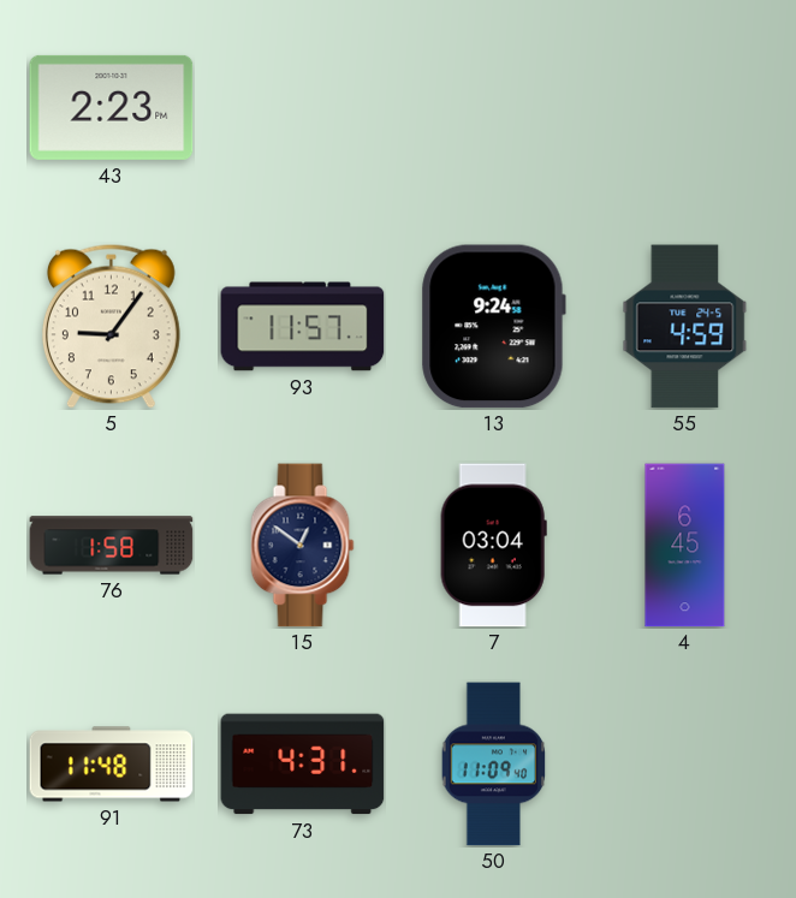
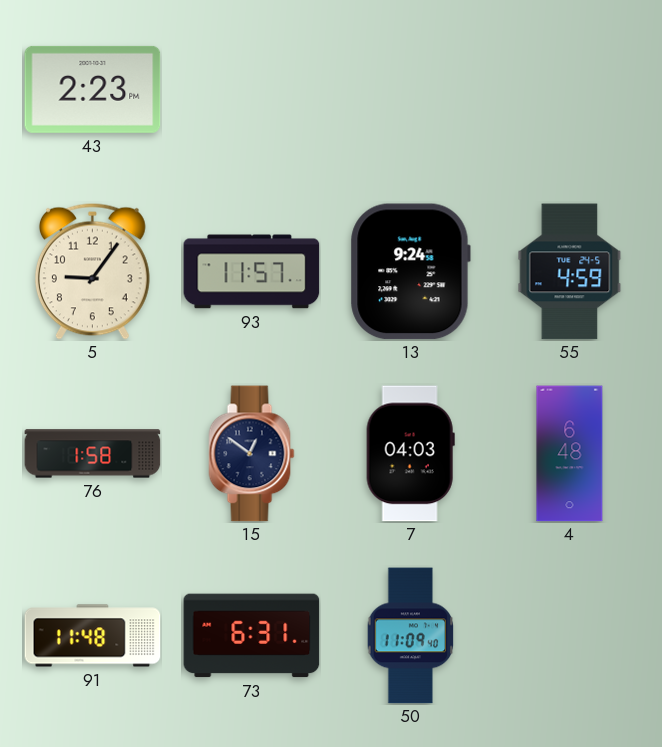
7: 03:04 -> 04:03
4: 6:45 -> 6:48
73: 4:31 -> 6:31
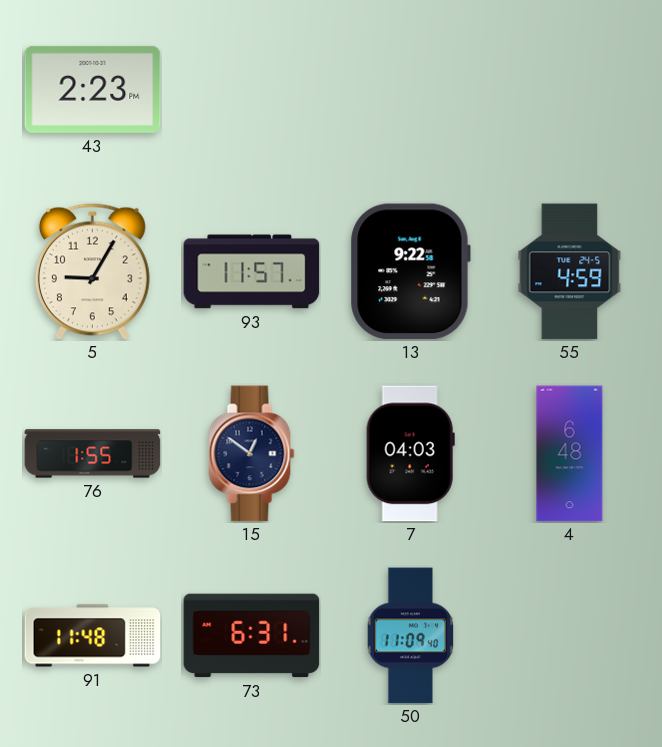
5: 9:06 -> 9:05
13: 9:24 -> 9:22
76: 1:58 -> 1:55
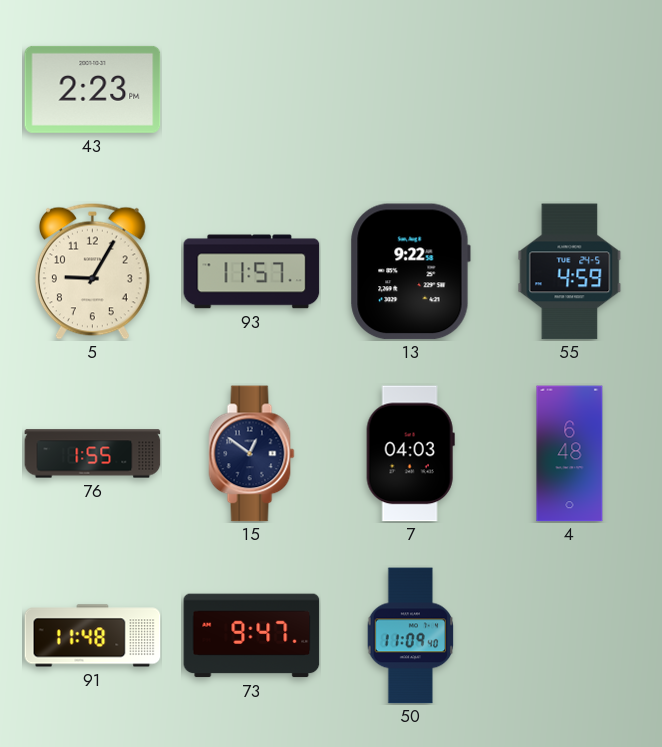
73: 6:31 -> 9:47
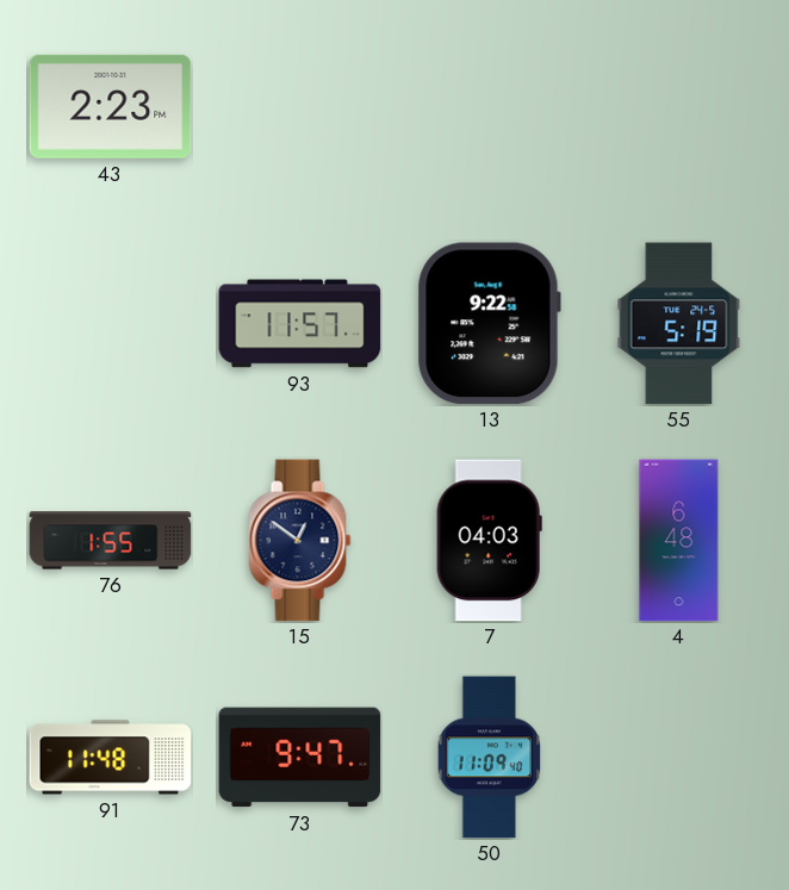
5: 9:05 -> none
55: 4:59 -> 5:19
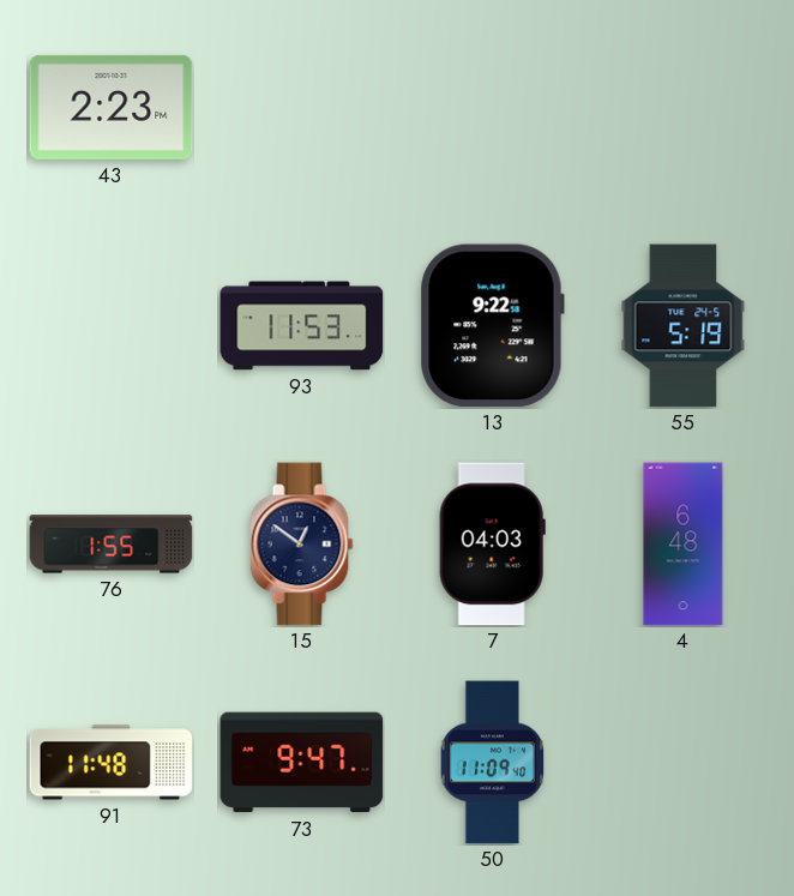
93: 11:57 -> 11:53
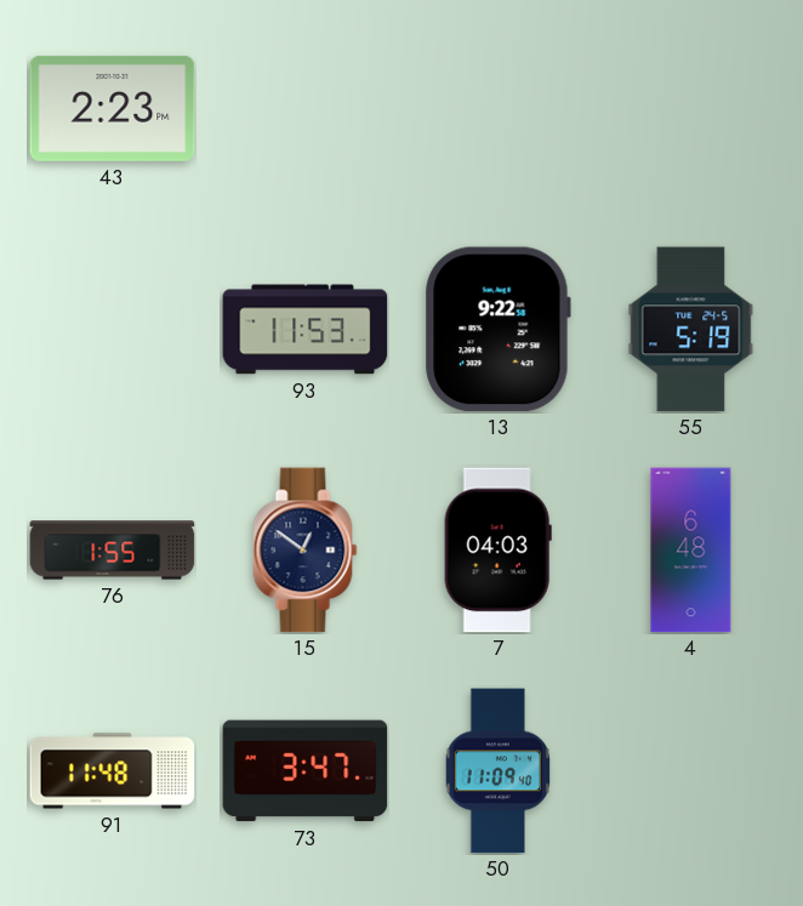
73: 9:47 -> 3:47
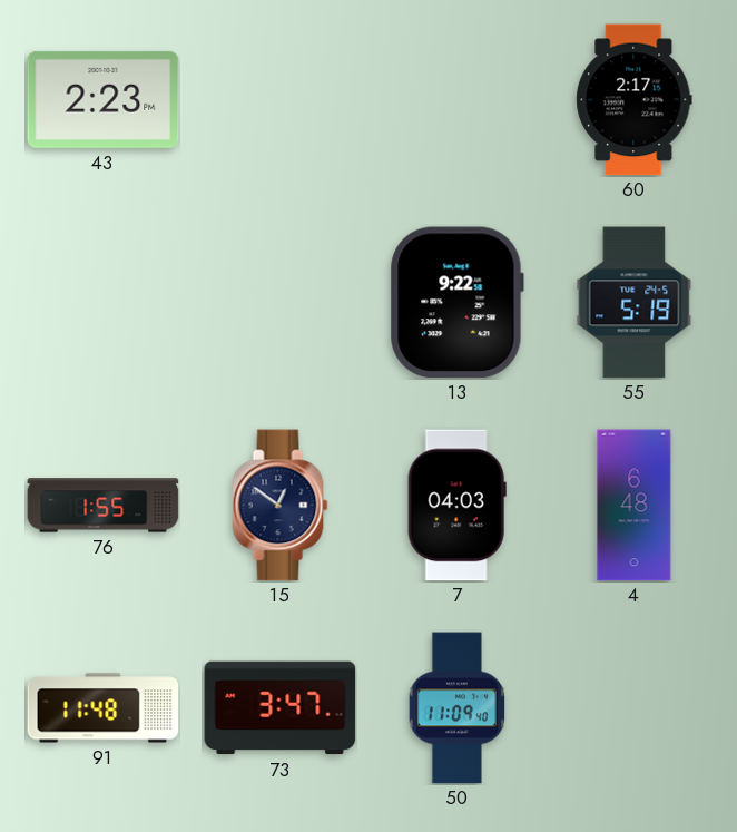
60: none -> 2:17
93: 11:53 -> none
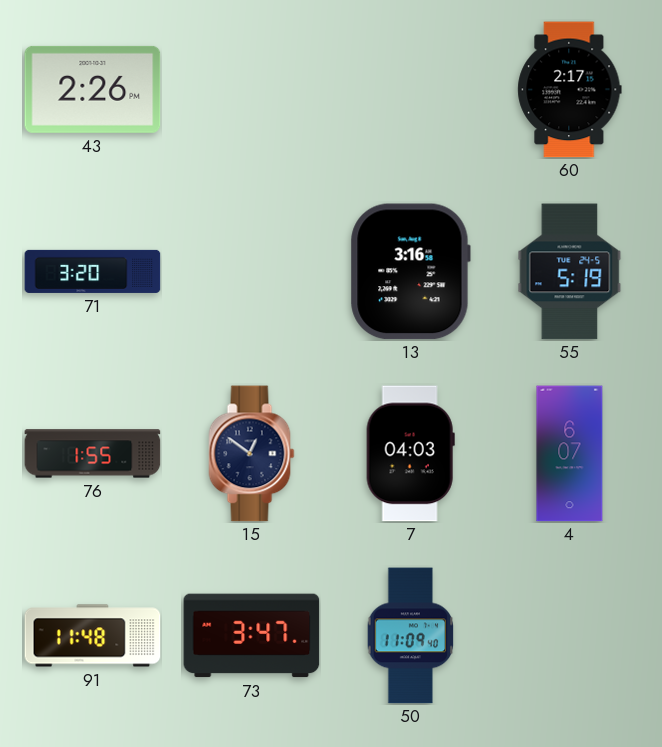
43: 2:23 -> 2:26
71: none -> 3:20
13: 9:22 -> 3:16
4: 6:48 -> 6:07
